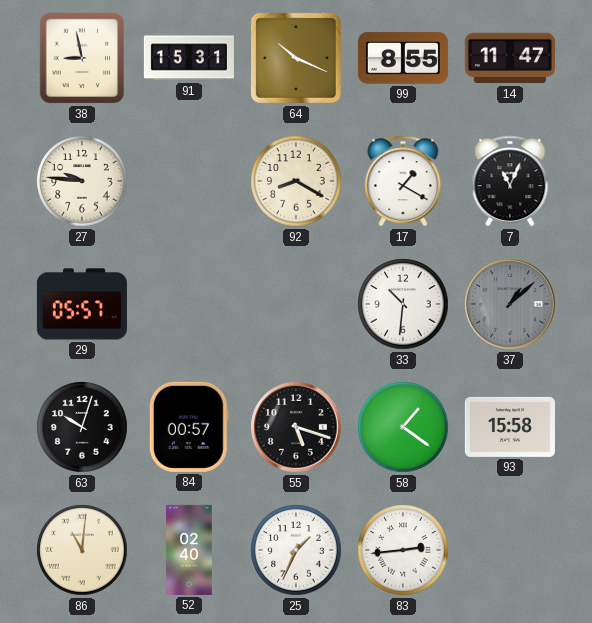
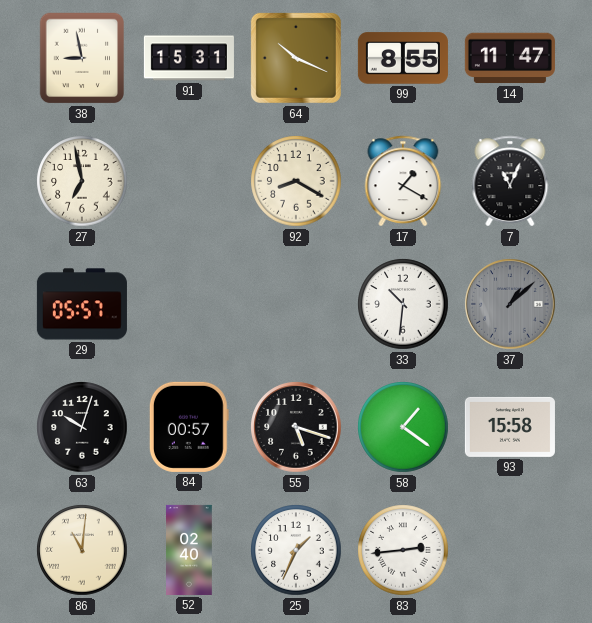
27: 9:46 -> 6:58
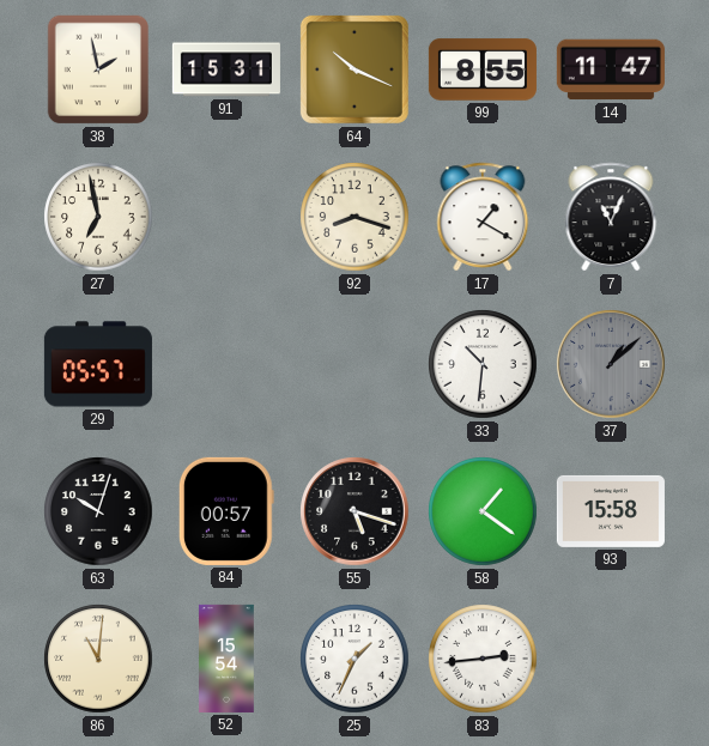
38: 8:58 -> 1:58
92: 8:20 -> 8:18
52: 02:40 -> 15:54
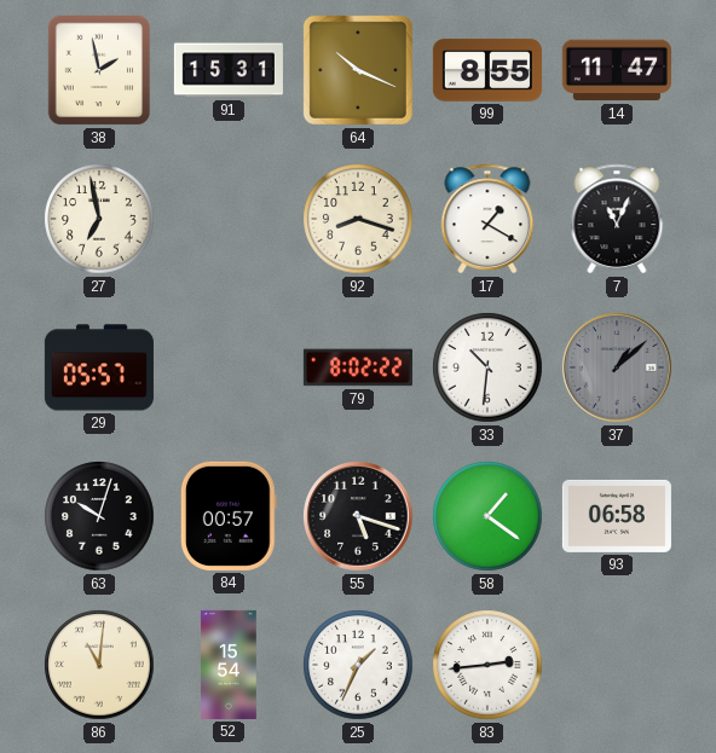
79: none -> 8:02
93: 15:58 -> 06:58
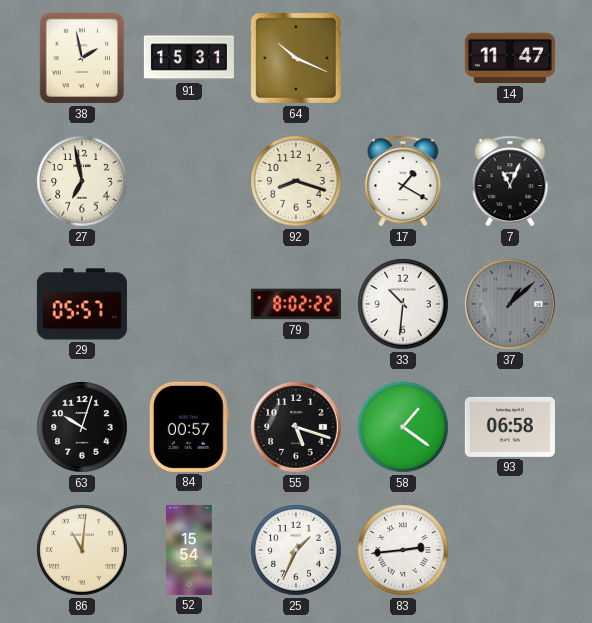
99: 8:55 -> none
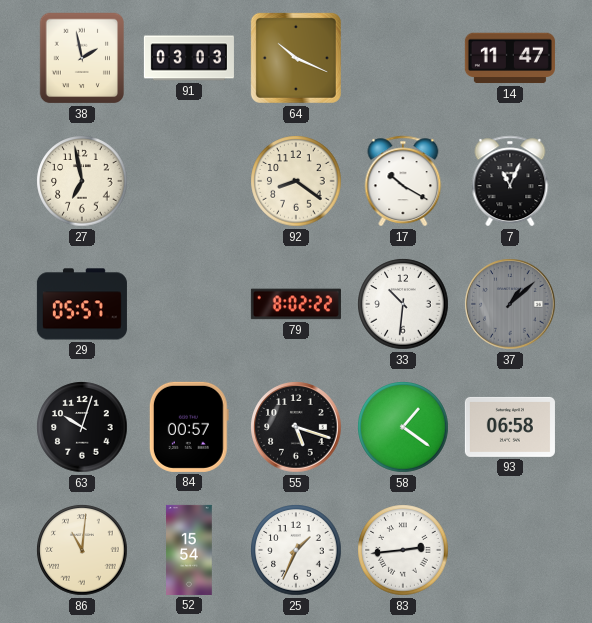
91: 15:31 -> 03:03
92: 8:18 -> 8:21
17: 1:20 -> 10:20
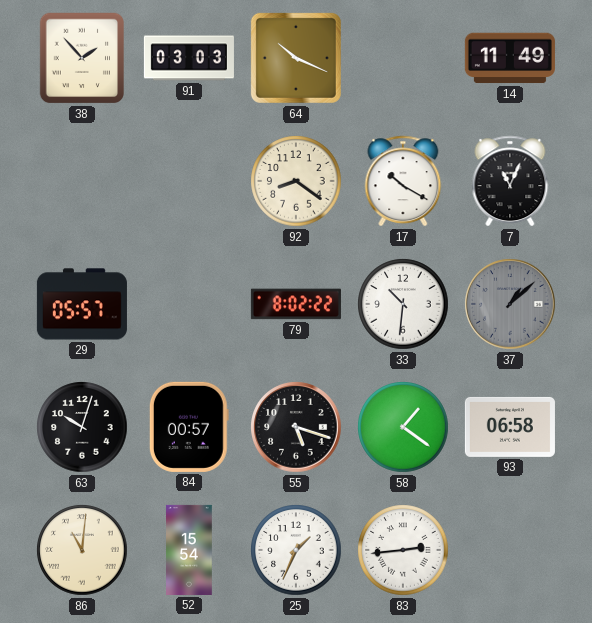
38: 1:58 -> 1:53
14: 11:47 -> 11:49
27: 6:58 -> none
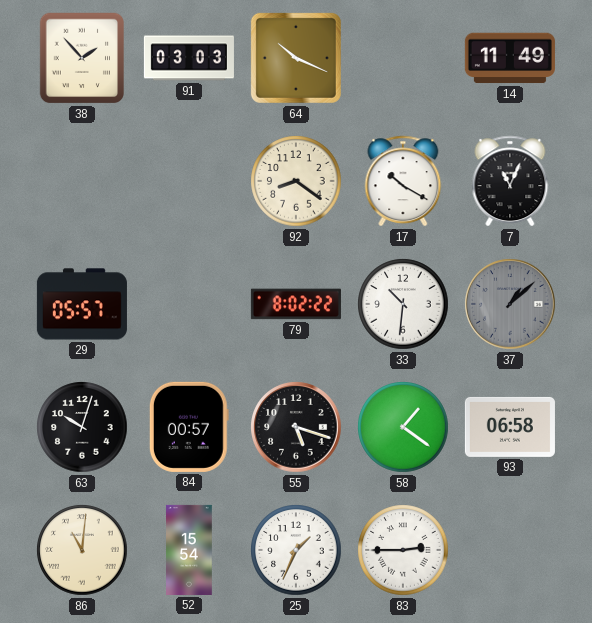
83: 2:44 -> 2:45
